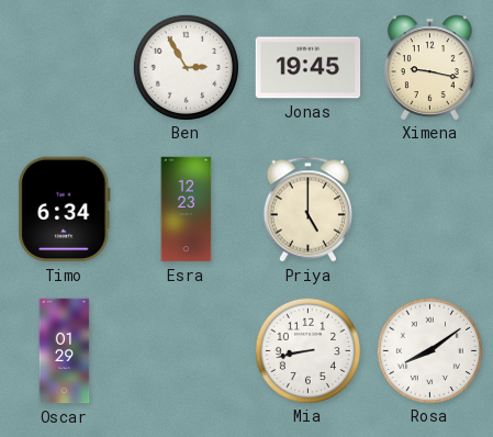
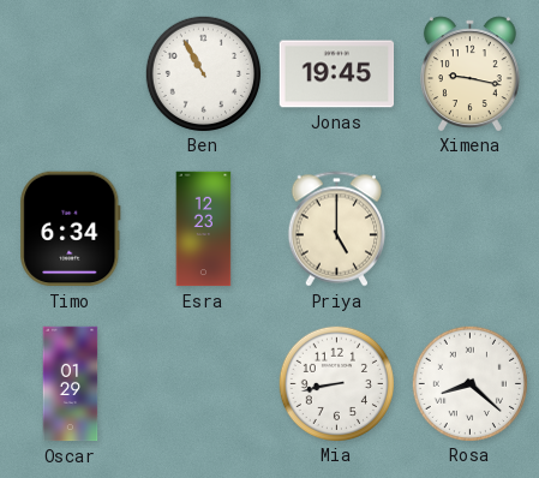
Ben: 2:55 -> 10:55
Rosa: 8:09 -> 8:22
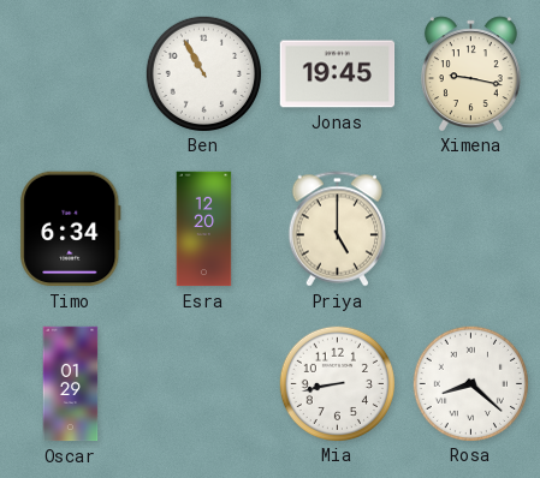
Esra: 12:23 -> 12:20
